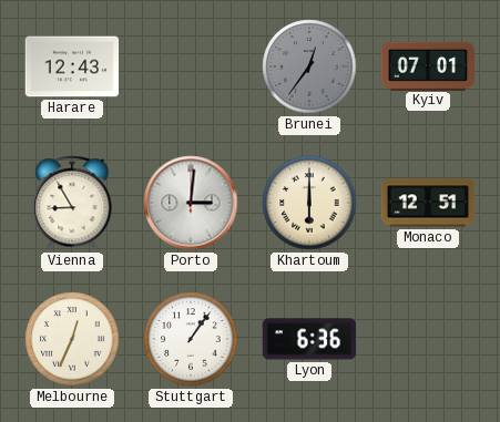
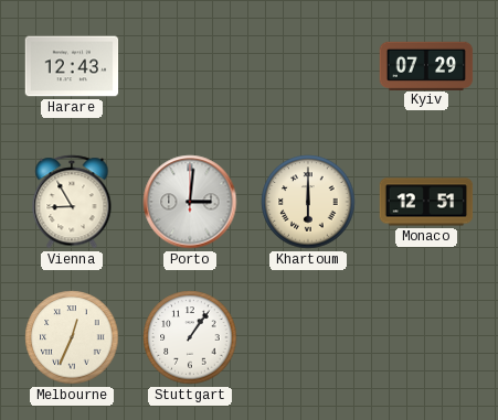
Brunei: 12:36 -> none
Kyiv: 07:01 -> 07:29
Lyon: 6:36 -> none
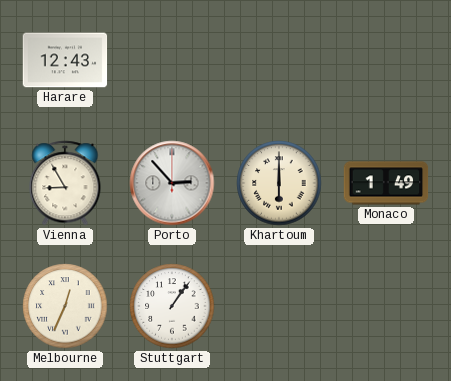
Kyiv: 07:29 -> none
Porto: 3:01 -> 2:53
Monaco: 12:51 -> 1:49
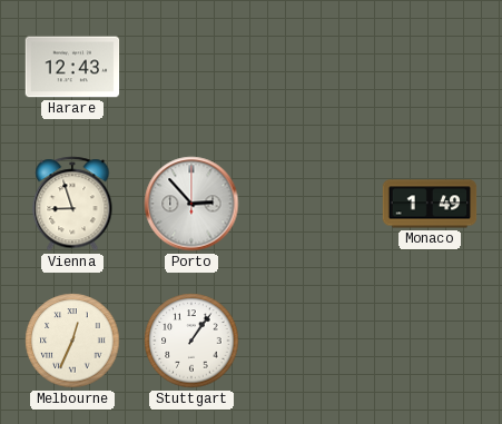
Vienna: 8:55 -> 8:57
Khartoum: 6:00 -> none
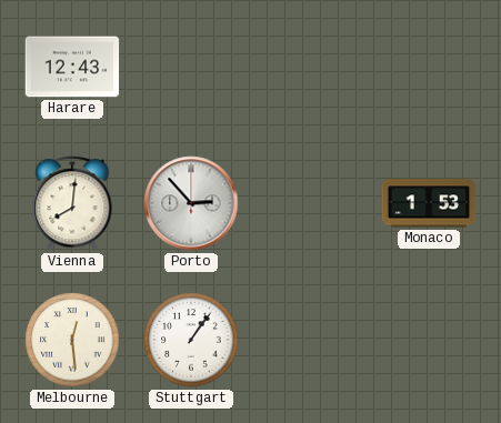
Vienna: 8:57 -> 8:01
Monaco: 1:49 -> 1:53
Melbourne: 12:34 -> 12:29
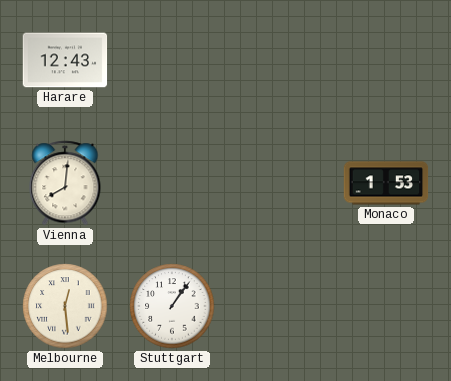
Porto: 2:53 -> none
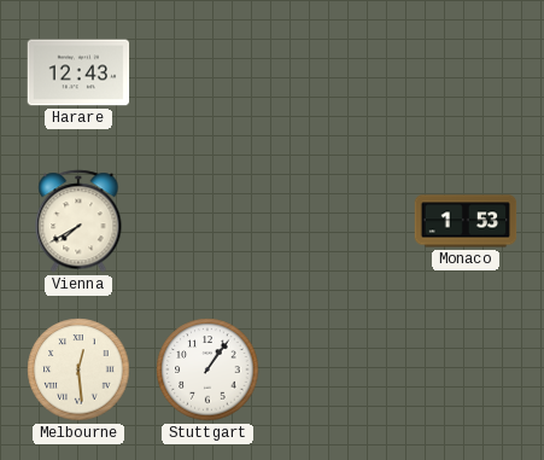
Vienna: 8:01 -> 7:40
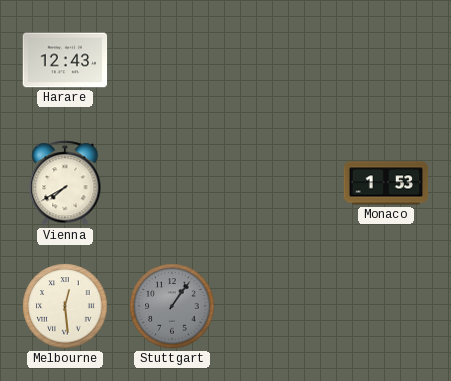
Stuttgart dial: white -> grey
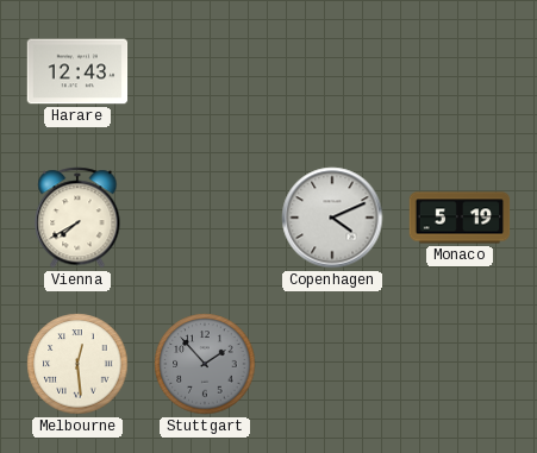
Copenhagen: none -> 4:11
Monaco: 1:53 -> 5:19
Stuttgart: 1:06 -> 1:53
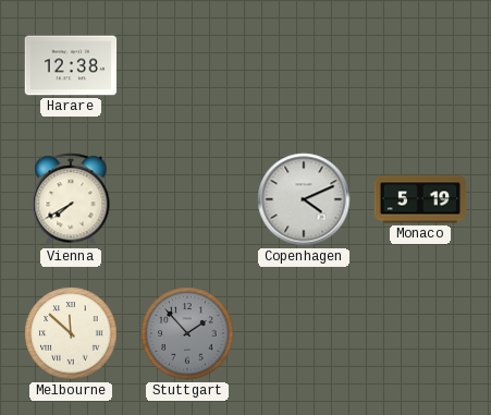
Harare: 12:43 -> 12:38
Melbourne: 12:29 -> 11:52
